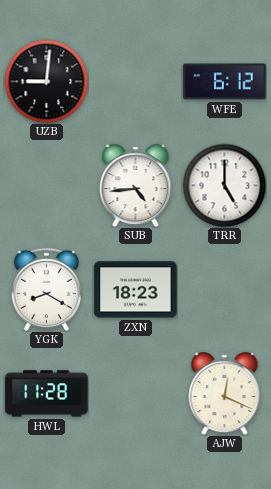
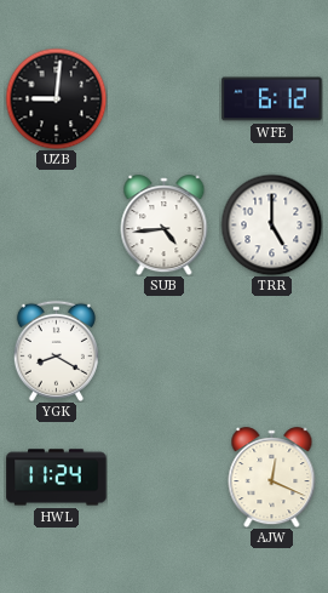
ZXN: 18:23 -> none
HWL: 11:28 -> 11:24
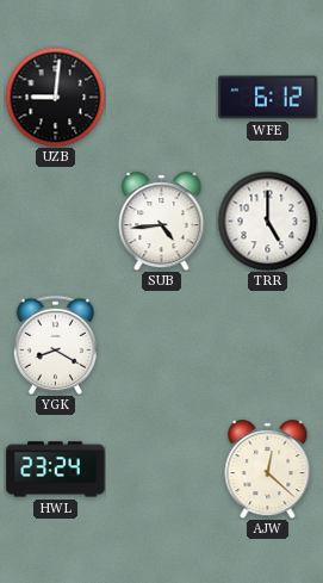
HWL: 11:24 -> 23:24
AJW: 12:19 -> 12:22
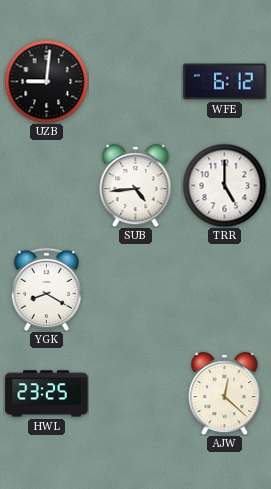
HWL: 23:24 -> 23:25
